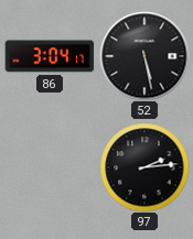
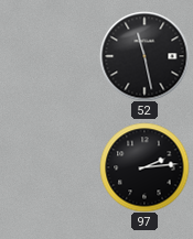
86: 3:04 -> none
52: 5:28 -> 11:28
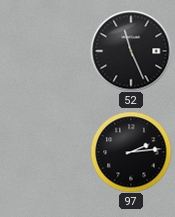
52: 11:28 -> 11:26
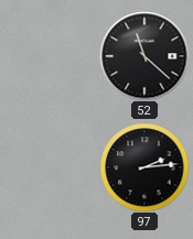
52: 11:26 -> 11:22
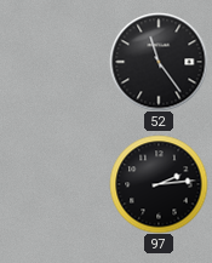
52: 11:22 -> 11:24
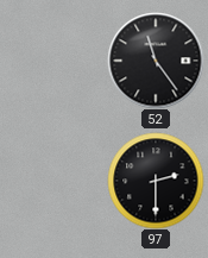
97: 2:14 -> 2:30
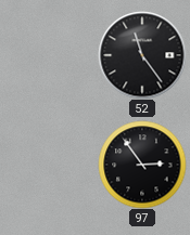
97: 2:30 -> 2:54
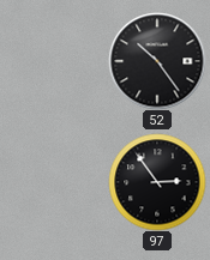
52: 11:24 -> 10:24
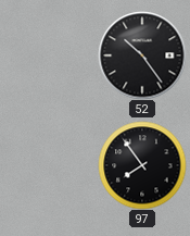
97: 2:54 -> 7:54
